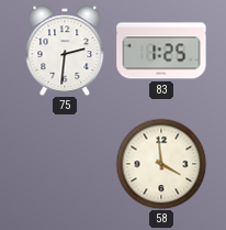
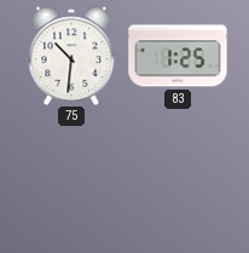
75: 2:31 -> 10:31
58: 3:59 -> none
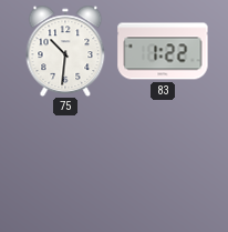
83: 1:25 -> 1:22
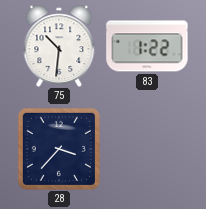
28: none -> 3:37
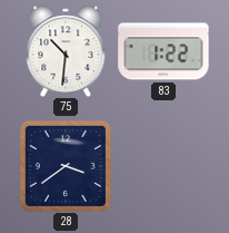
28: 3:37 -> 3:39
